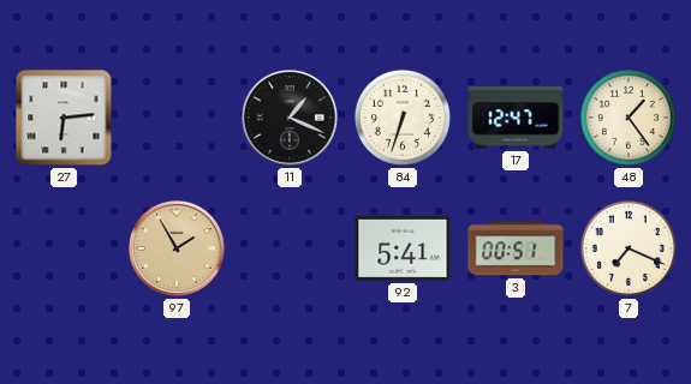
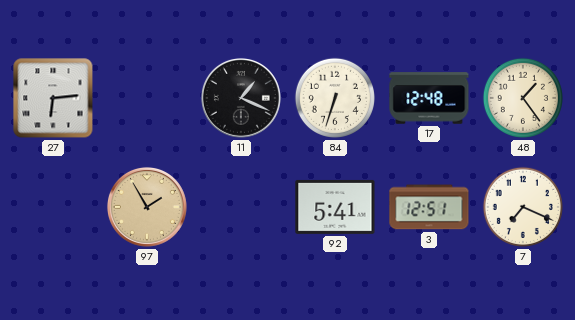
17: 12:47 -> 12:48
3: 00:51 -> 12:51
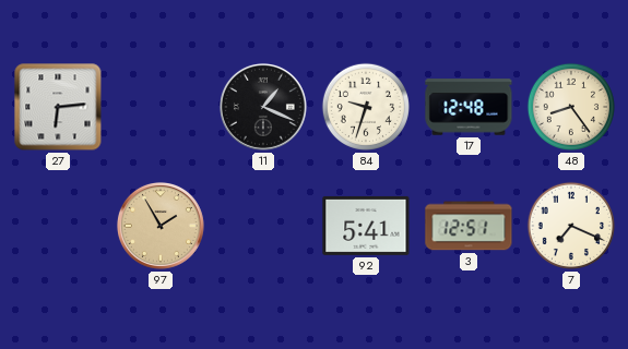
84: 6:33 -> 9:33
48: 1:24 -> 8:24
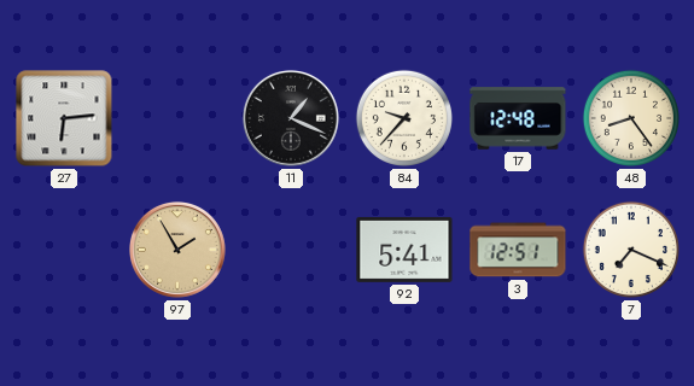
84: 9:33 -> 9:37
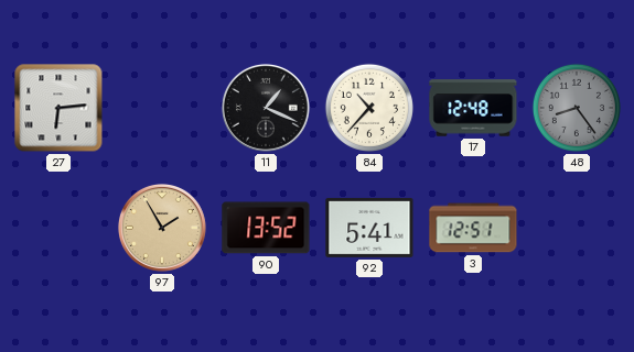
84: 9:37 -> 10:37
48 dial: cream -> grey
90: none -> 13:52
7: 7:19 -> none
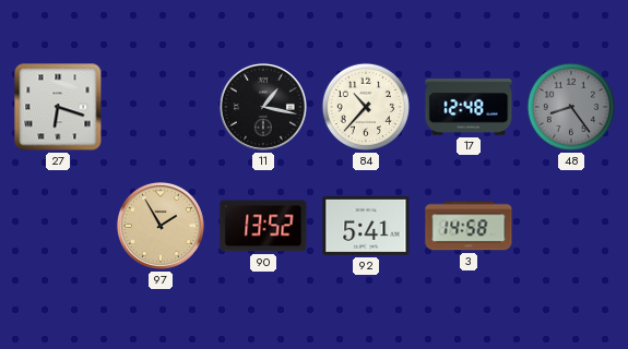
27: 6:14 -> 6:18
11: 1:19 -> 1:17
3: 12:51 -> 14:58
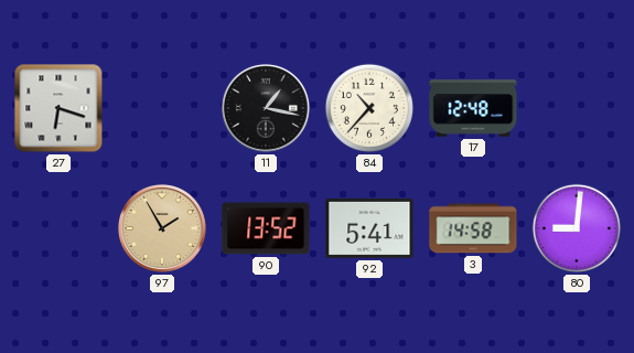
48: 8:24 -> none
80: none -> 9:01
